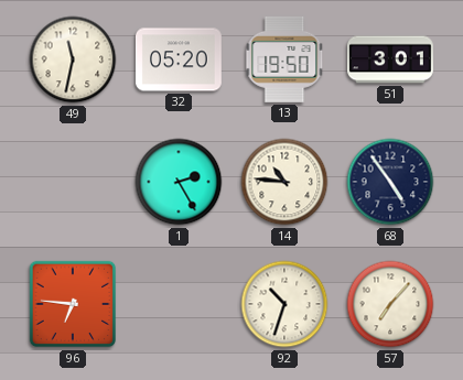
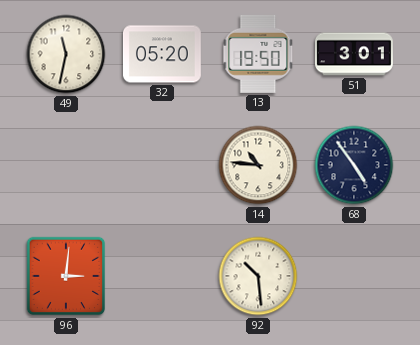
1: 2:25 -> none
96: 6:46 -> 3:01
92: 10:33 -> 10:29
57: 7:07 -> none
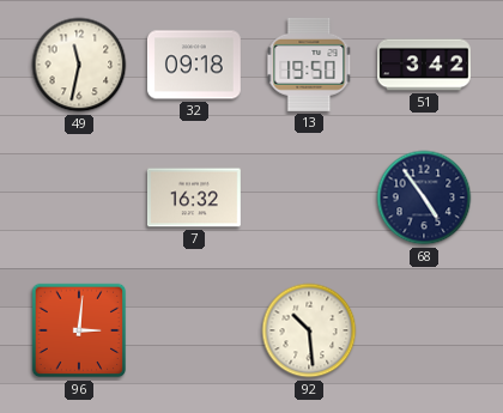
32: 05:20 -> 09:18
51: 3:01 -> 3:42
7: none -> 16:32
14: 10:46 -> none
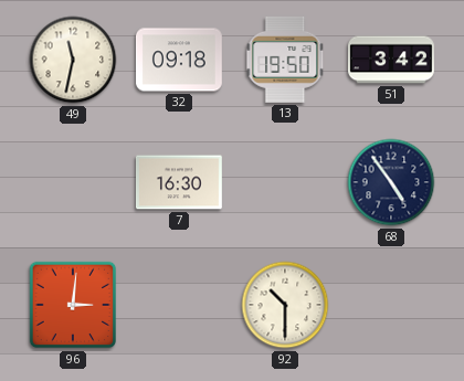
7: 16:32 -> 16:30
92: 10:29 -> 10:30
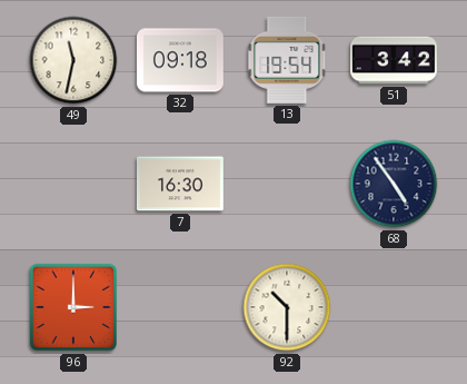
13: 19:50 -> 19:54
96: 3:01 -> 3:00
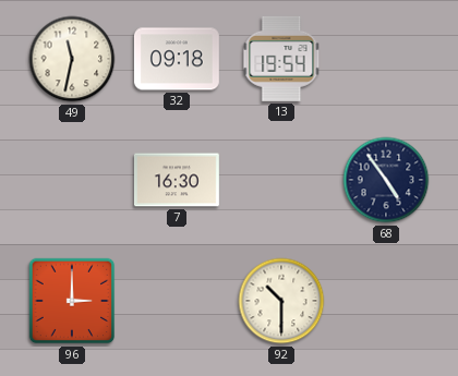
51: 3:42 -> none
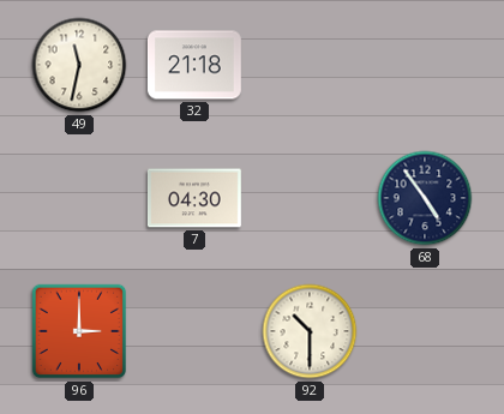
32: 09:18 -> 21:18
13: 19:54 -> none
7: 16:30 -> 04:30
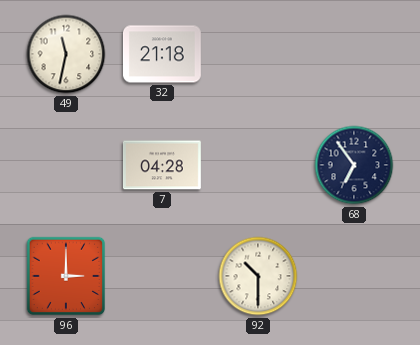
7: 04:30 -> 04:28
68: 4:54 -> 6:54
